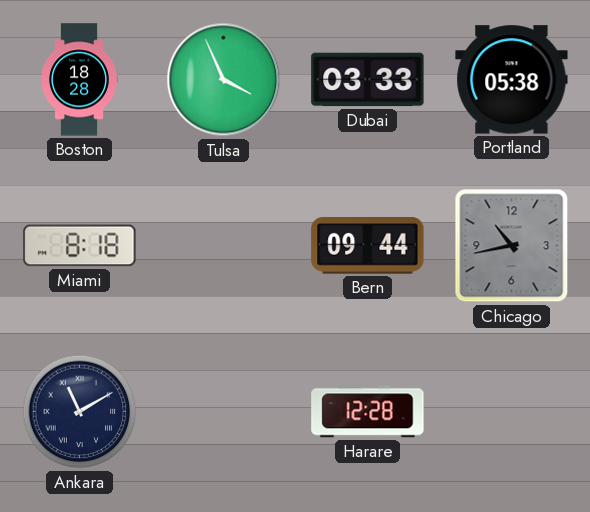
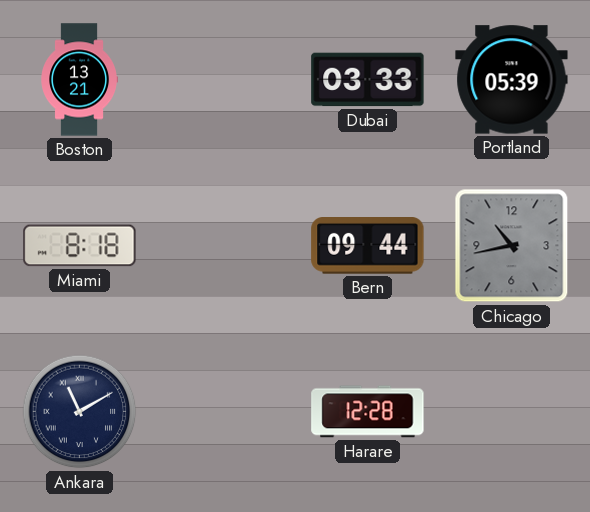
Boston: 18:28 -> 13:21
Tulsa: 3:56 -> none
Portland: 05:38 -> 05:39
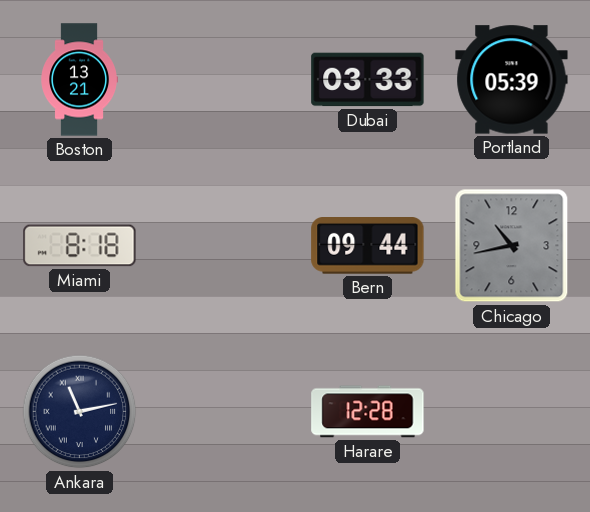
Ankara: 11:10 -> 11:13
